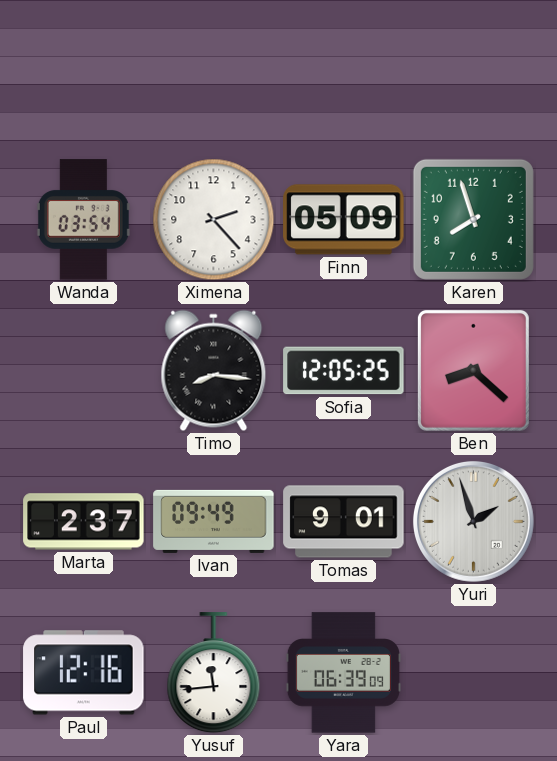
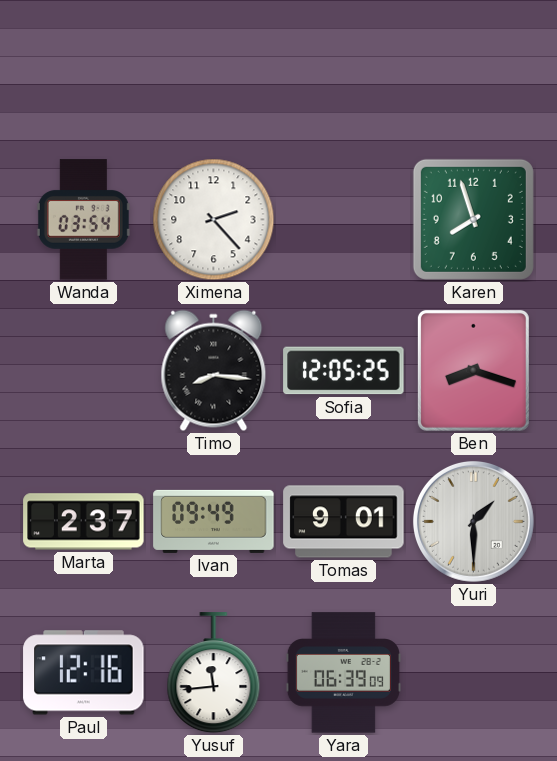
Finn: 05:09 -> none
Ben: 8:22 -> 8:18
Yuri: 1:57 -> 1:30
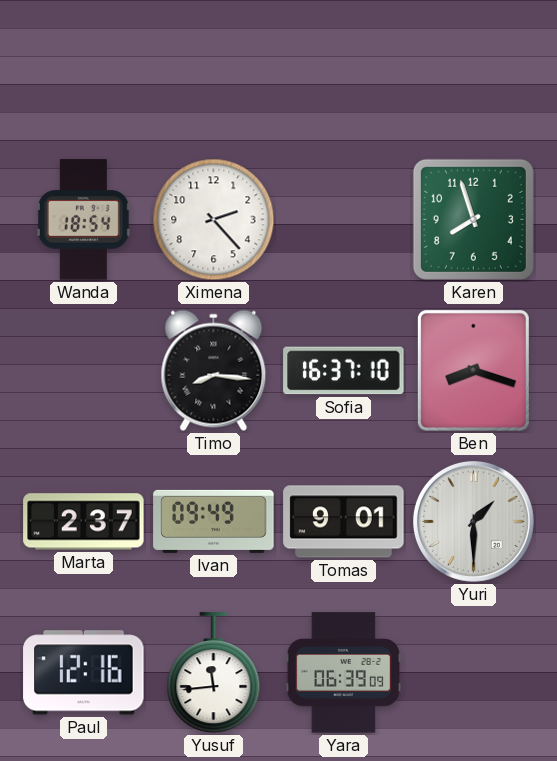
Wanda: 03:54 -> 18:54
Sofia: 12:05 -> 16:37
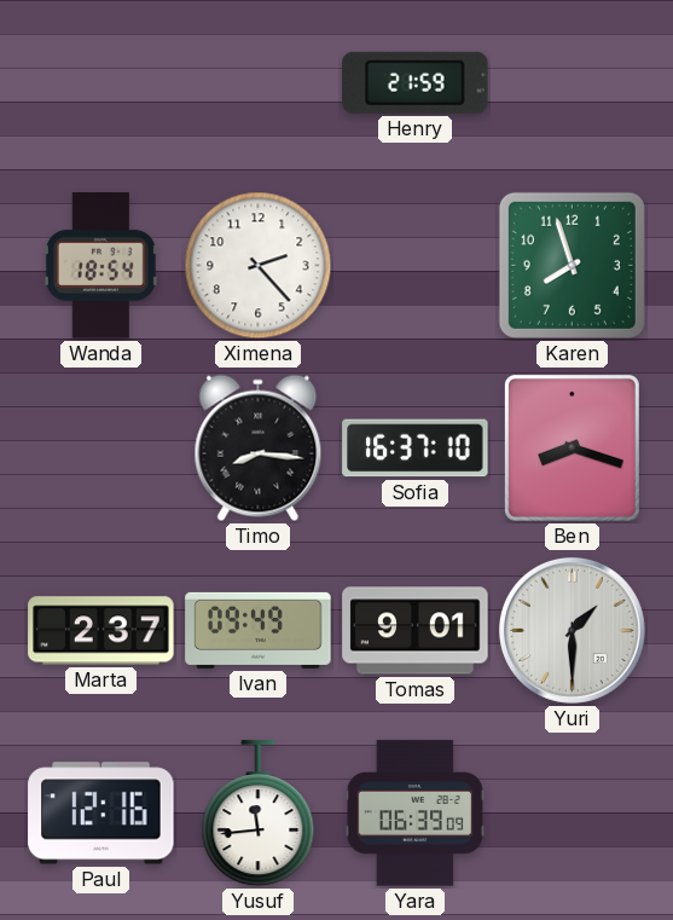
Henry: none -> 21:59
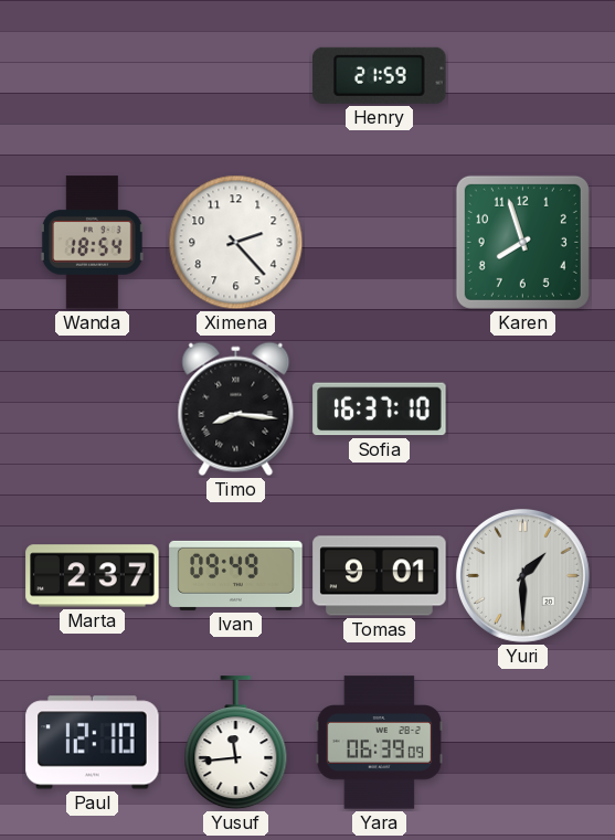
Ben: 8:18 -> none
Paul: 12:16 -> 12:10
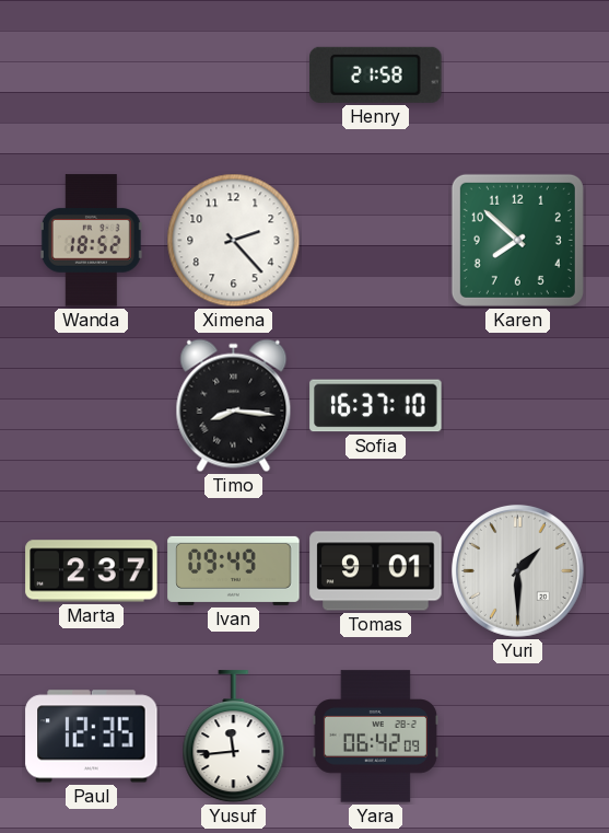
Henry: 21:59 -> 21:58
Wanda: 18:54 -> 18:52
Karen: 7:57 -> 7:52
Paul: 12:10 -> 12:35
Yara: 06:39 -> 06:42
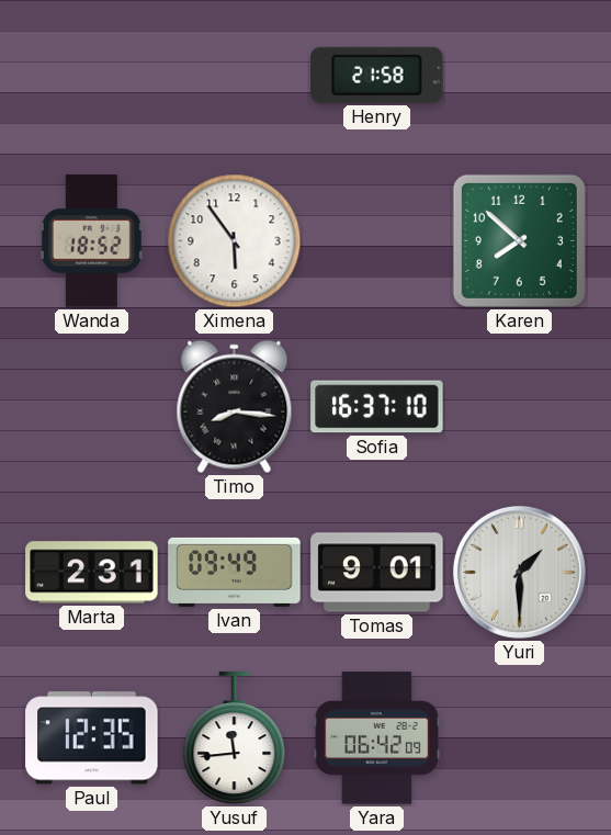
Ximena: 2:23 -> 5:54
Marta: 2:37 -> 2:31
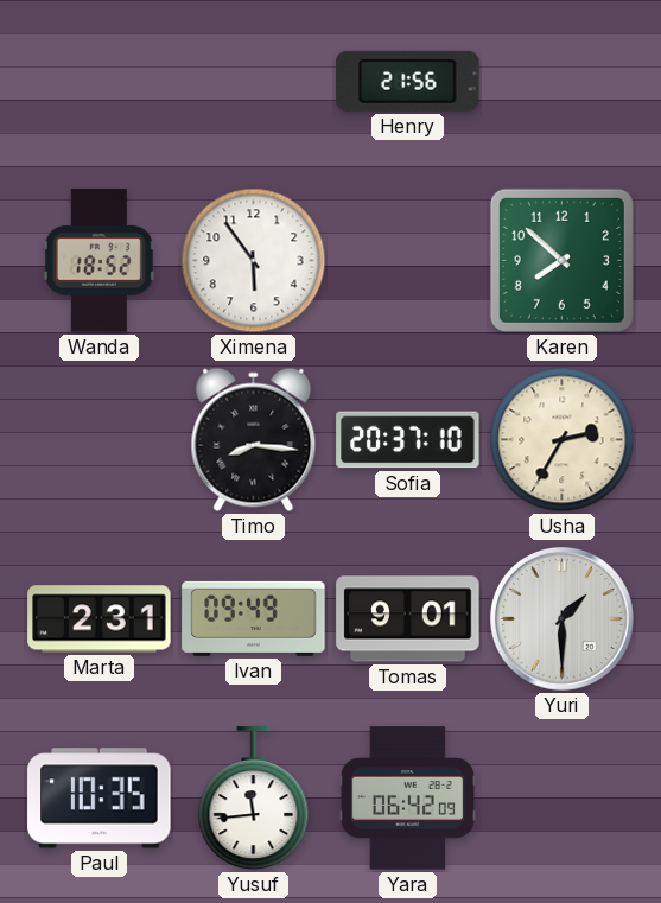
Henry: 21:58 -> 21:56
Sofia: 16:37 -> 20:37
Usha: none -> 2:35
Paul: 12:35 -> 10:35
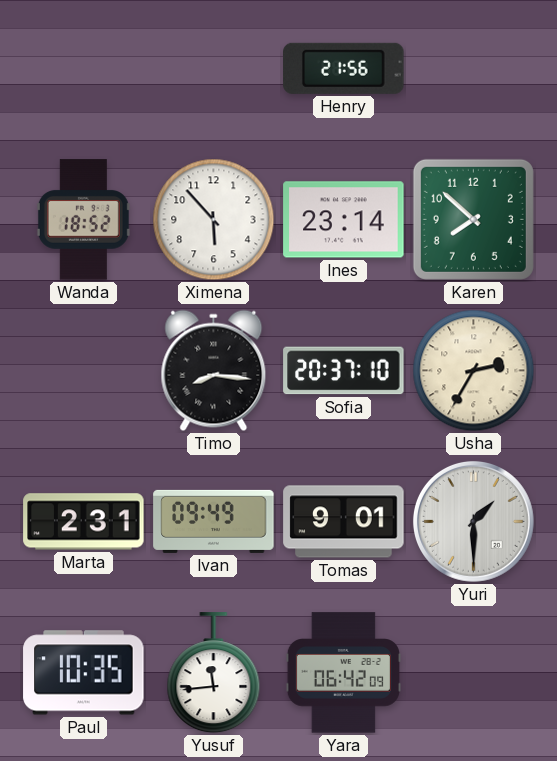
Ximena: 5:54 -> 5:53
Ines: none -> 23:14
